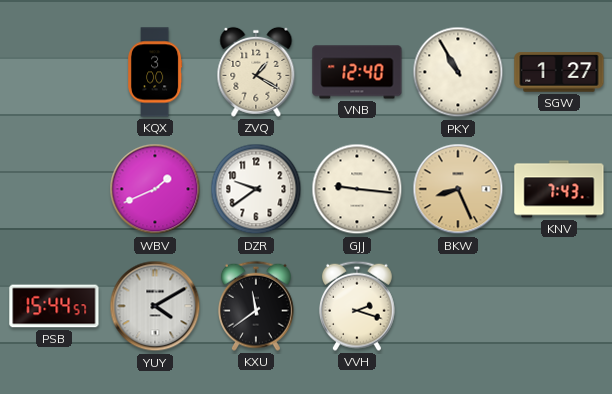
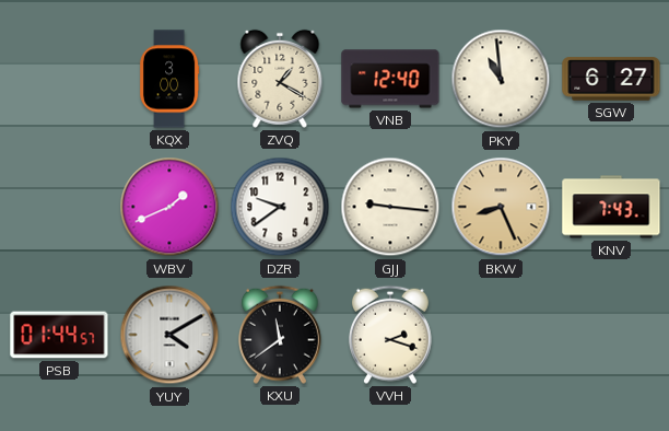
PKY: 10:55 -> 10:59
SGW: 1:27 -> 6:27
PSB: 15:44 -> 01:44
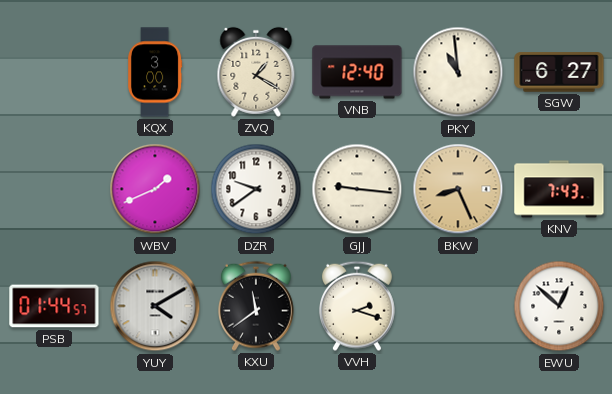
EWU: none -> 12:52
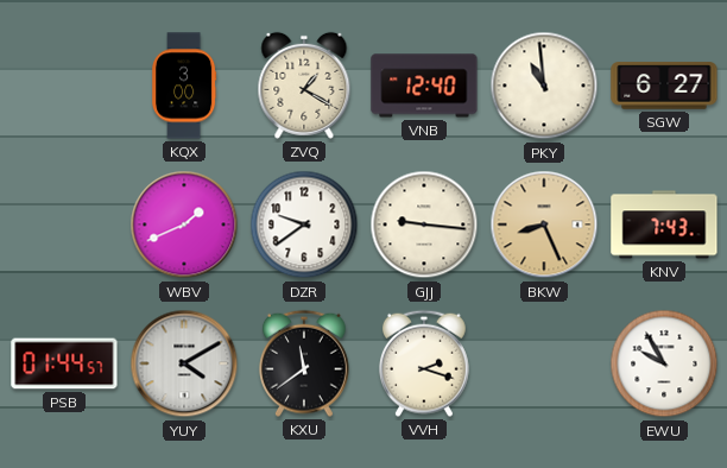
EWU: 12:52 -> 9:55
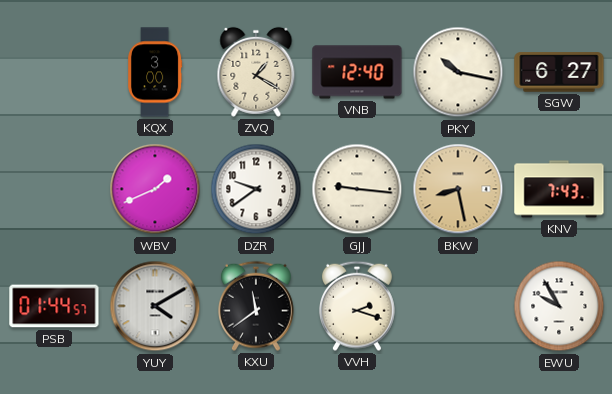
PKY: 10:59 -> 10:17
BKW: 8:26 -> 8:28
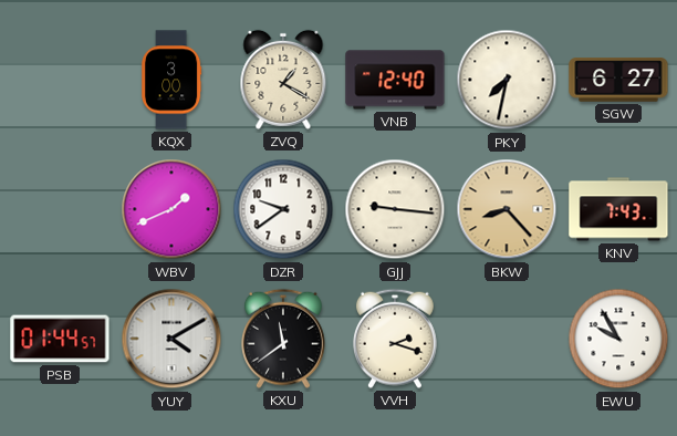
PKY: 10:17 -> 7:32
BKW: 8:28 -> 8:23
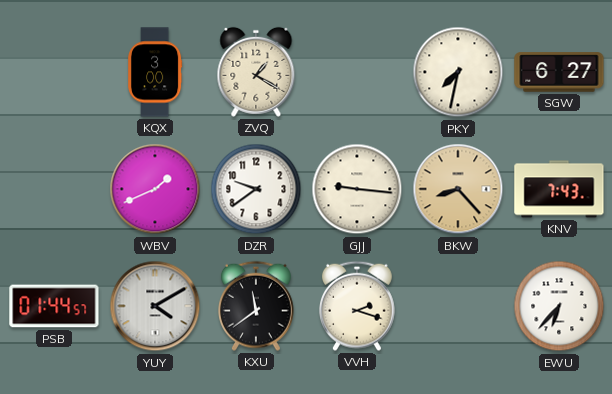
VNB: 12:40 -> none
EWU: 9:55 -> 6:37
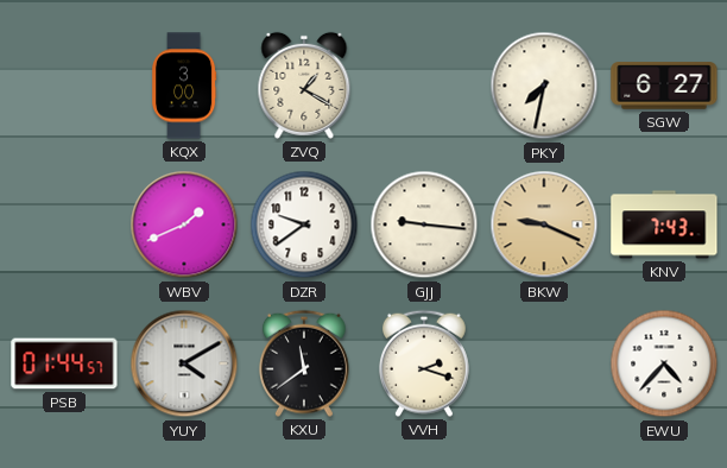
BKW: 8:23 -> 9:19
EWU: 6:37 -> 4:37
